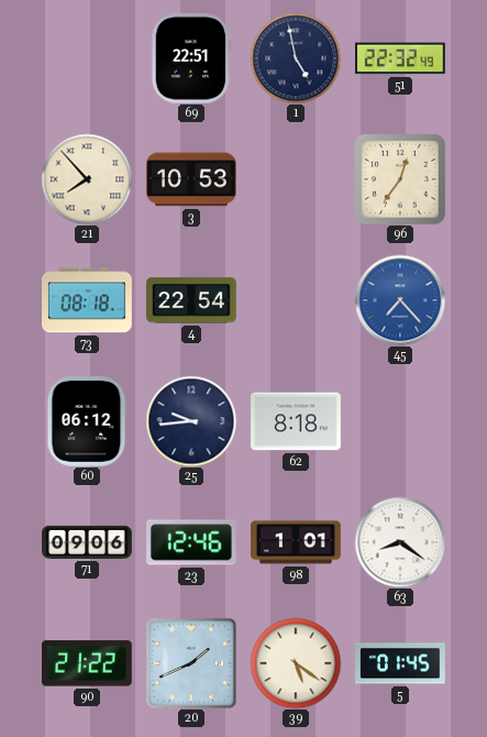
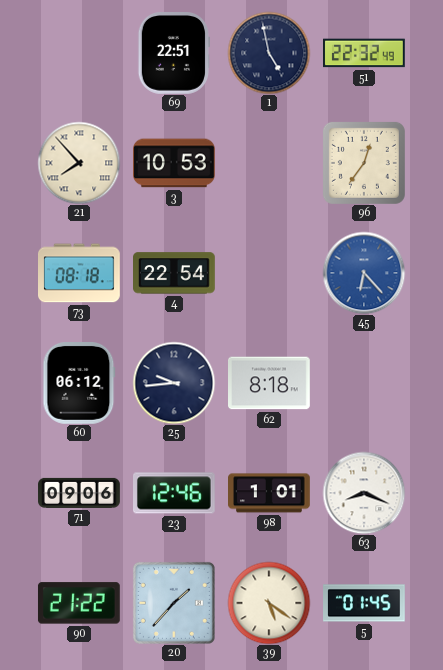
45: 7:23 -> 6:23
63: 8:21 -> 8:19
20: 1:41 -> 1:37
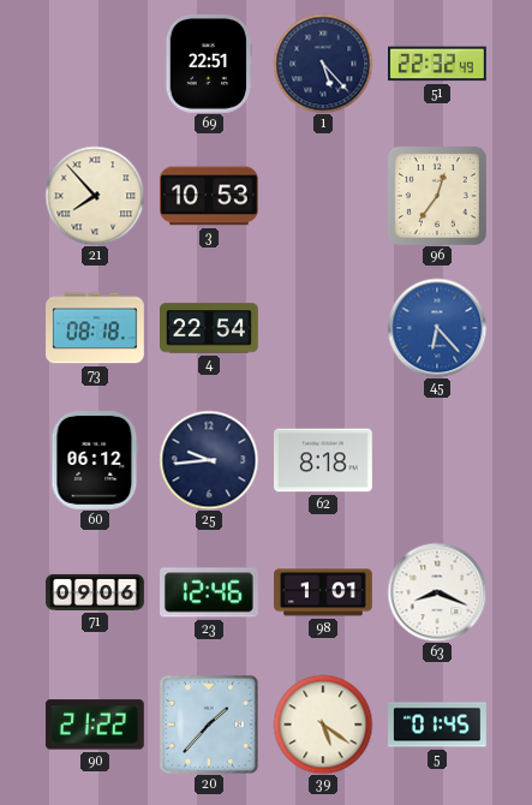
1: 4:58 -> 5:23
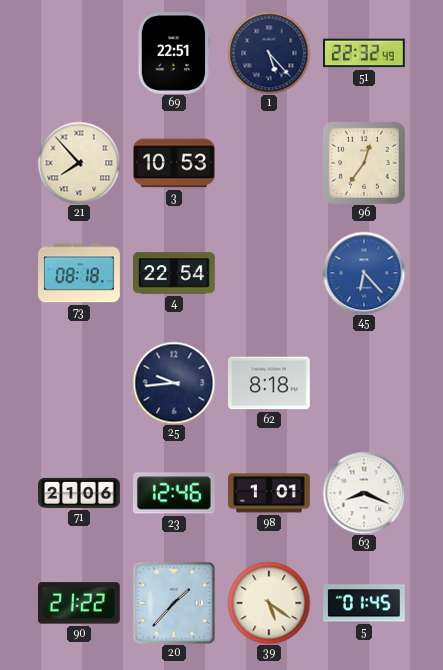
60: 06:12 -> none
71: 09:06 -> 21:06
